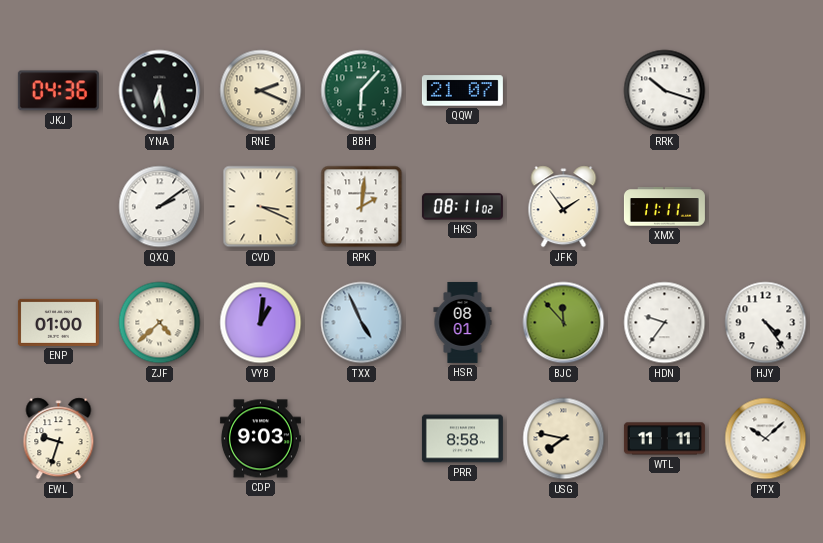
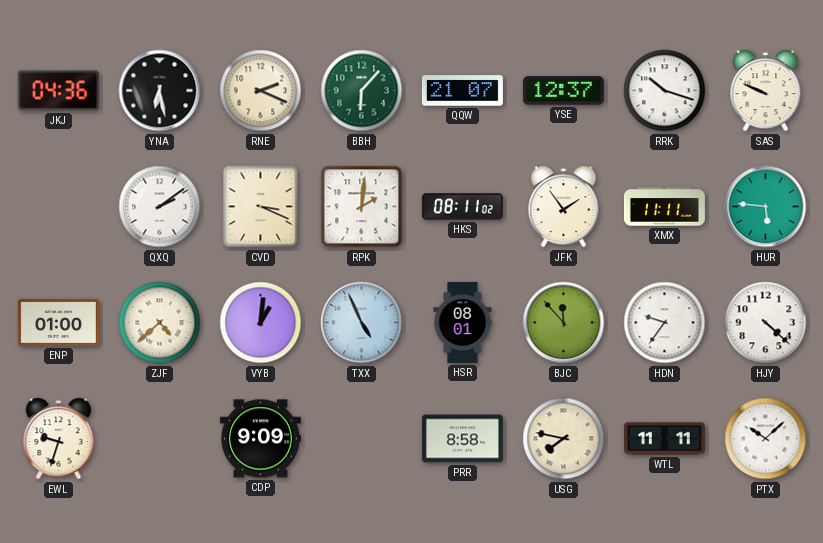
YSE: none -> 12:37
SAS: none -> 9:49
HUR: none -> 5:46
HJY: 4:24 -> 4:22
CDP: 9:03 -> 9:09
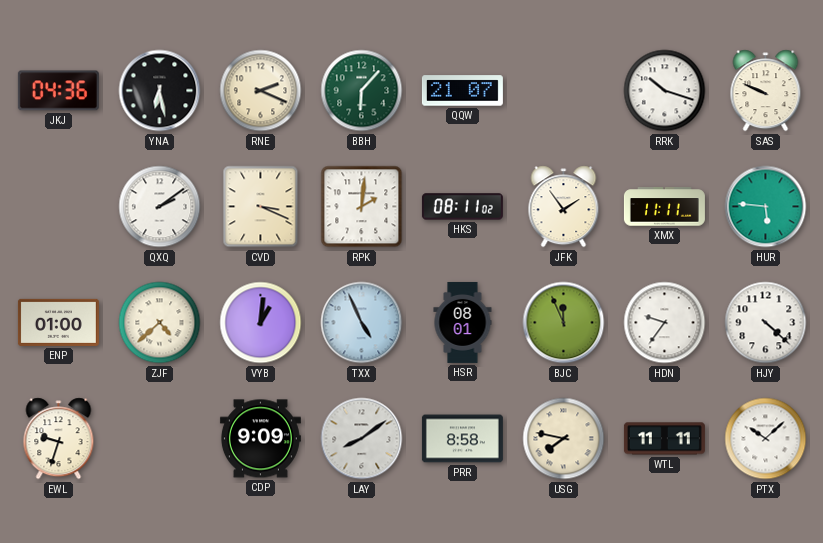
YSE: 12:37 -> none
BJC: 11:53 -> 11:56
LAY: none -> 8:09
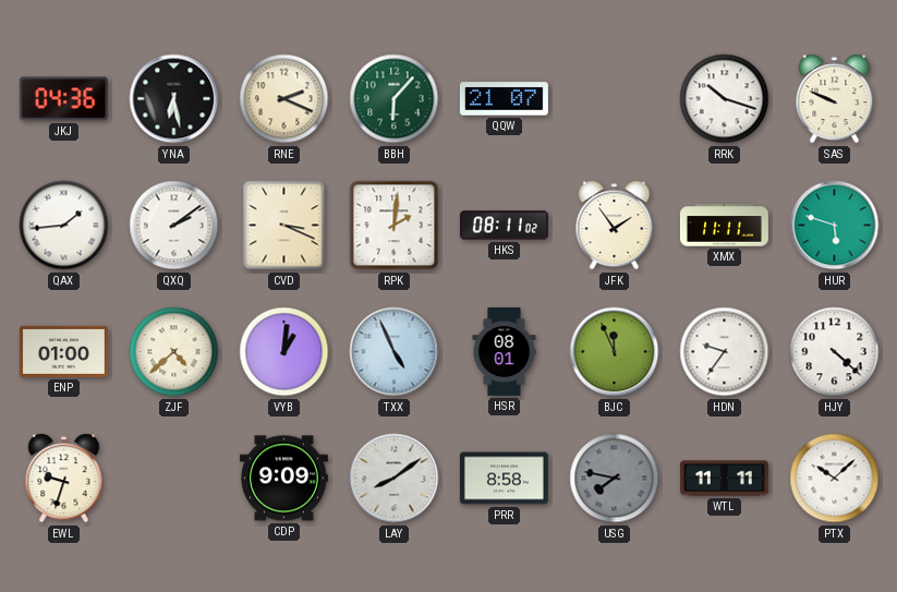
QAX: none -> 1:44
HUR: 5:46 -> 5:48
USG dial: cream -> grey
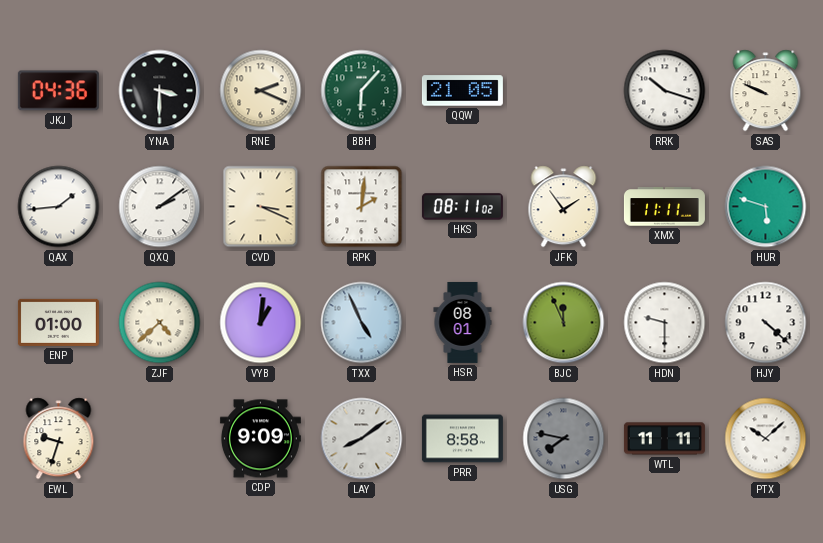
YNA: 6:28 -> 3:30
QQW: 21:07 -> 21:05
HDN: 9:36 -> 9:30
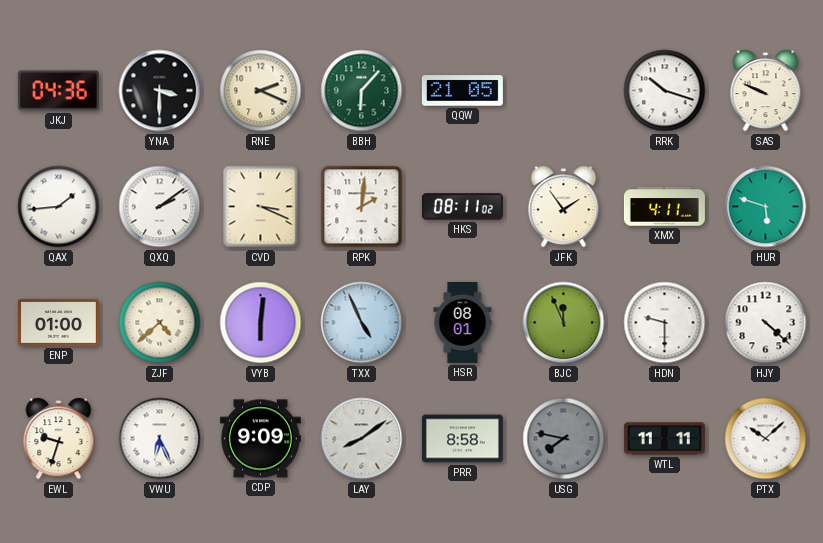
XMX: 11:11 -> 4:11
VYB: 1:01 -> 6:01
VWU: none -> 6:26
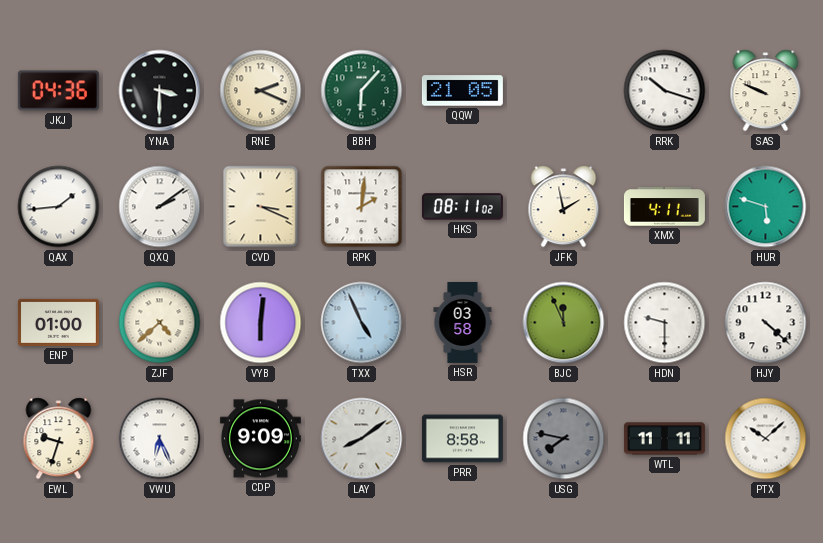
JFK: 1:54 -> 1:58
HSR: 08:01 -> 03:58
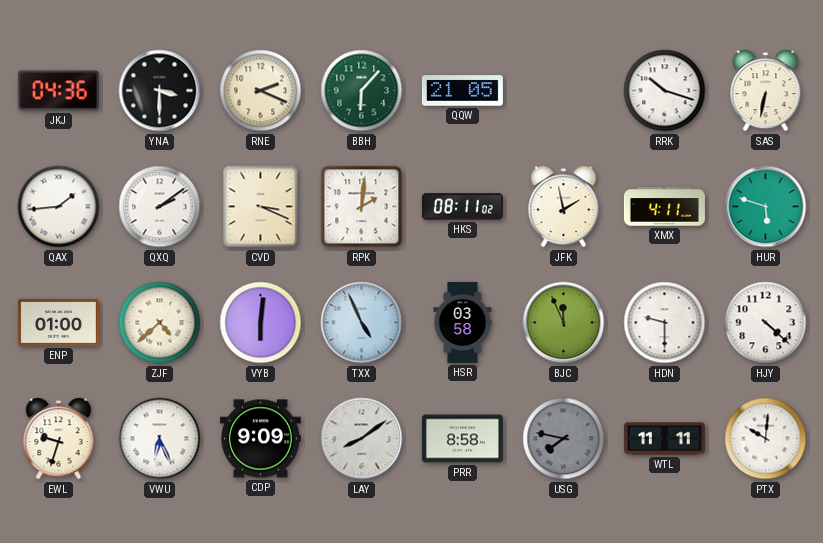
SAS: 9:49 -> 6:32
PTX: 10:08 -> 10:01
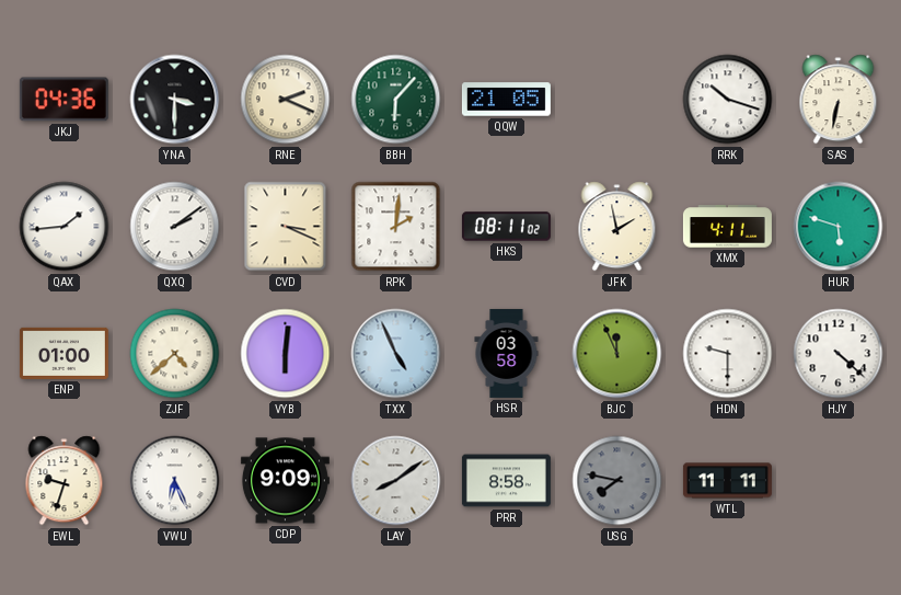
PTX: 10:01 -> none
